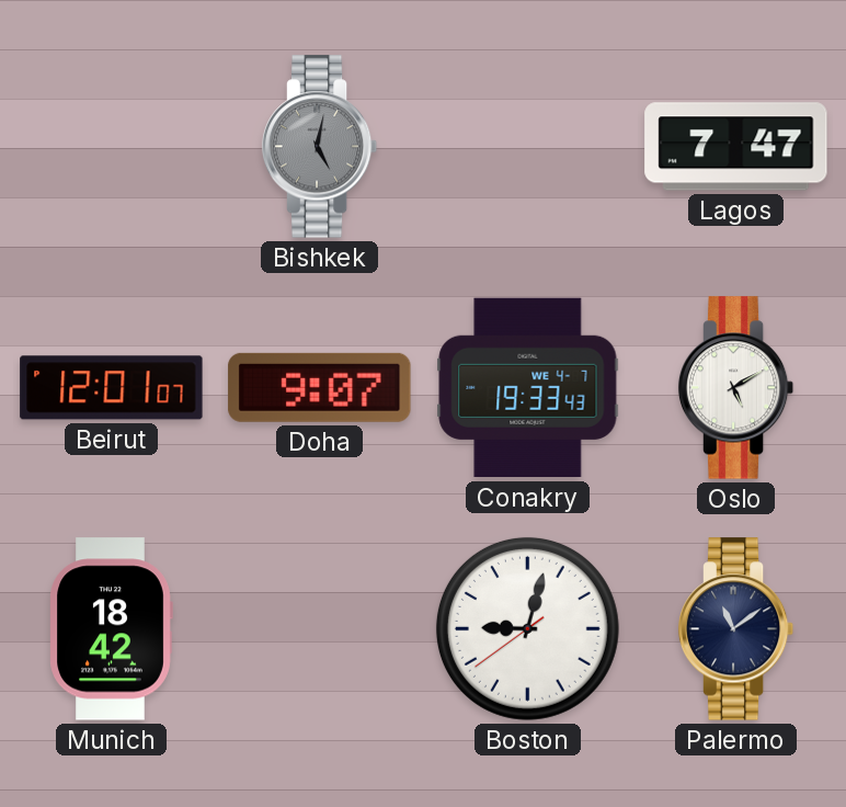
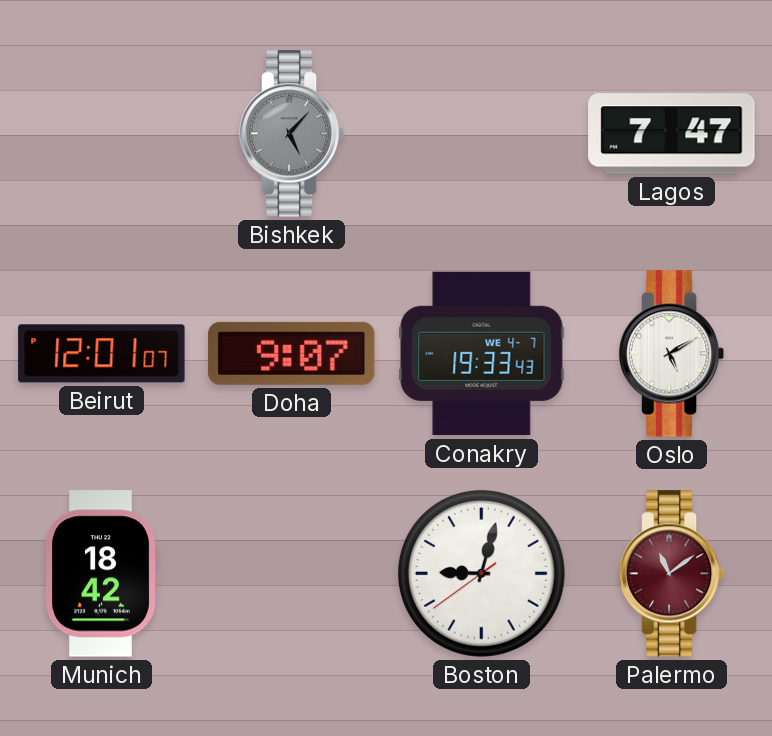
Bishkek: 5:02 -> 5:07
Palermo dial: navy -> burgundy
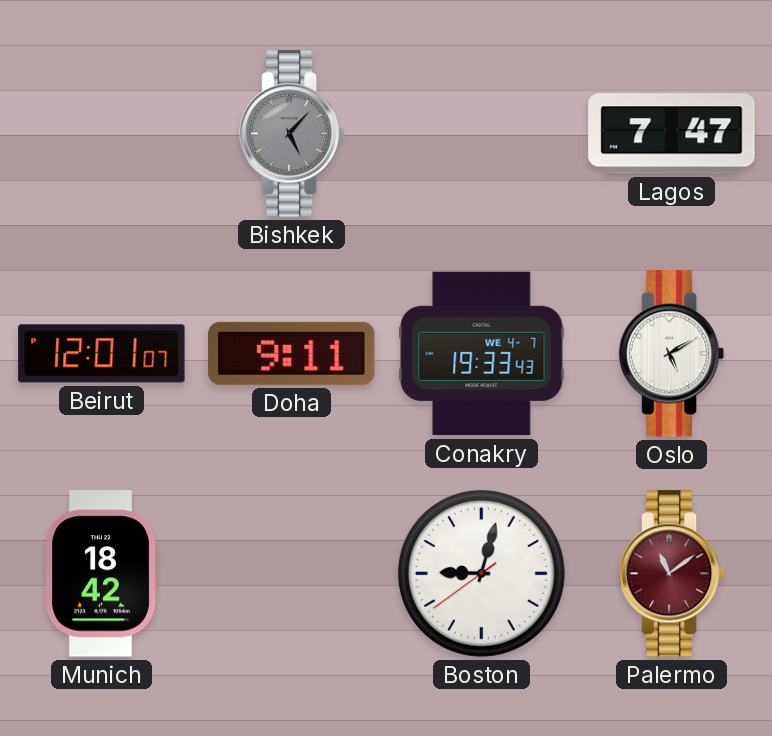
Doha: 9:07 -> 9:11
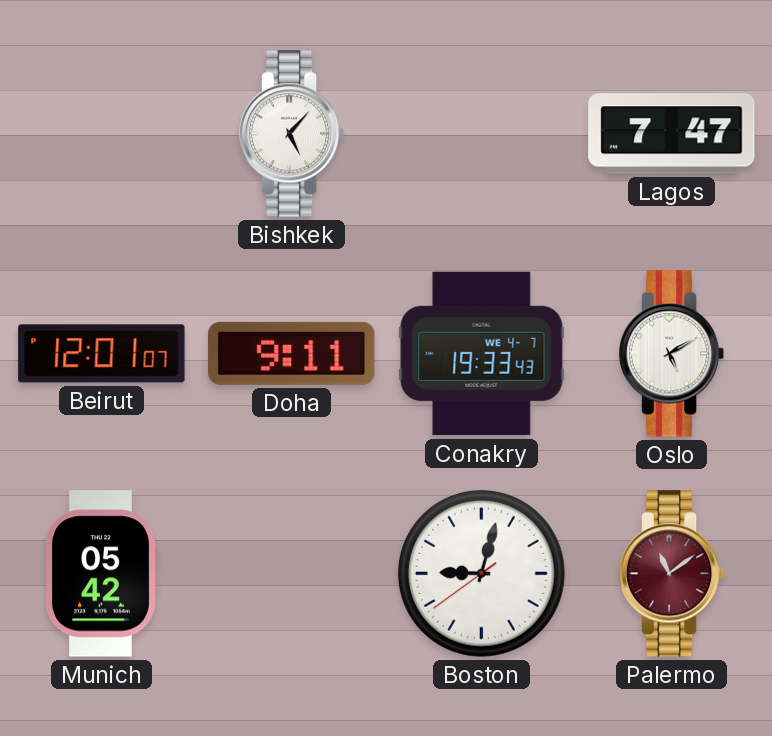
Bishkek dial: grey -> white
Munich: 18:42 -> 05:42
